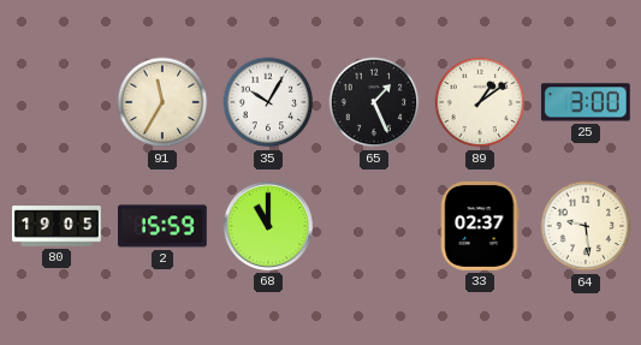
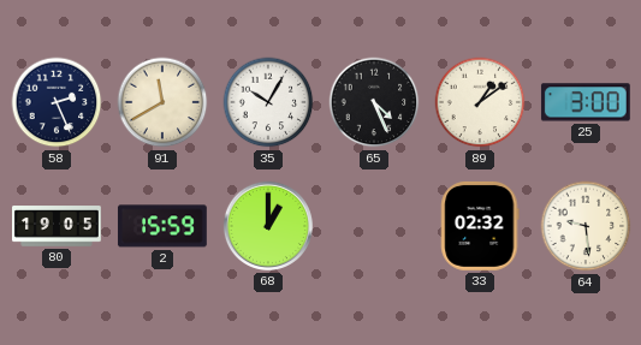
58: none -> 2:26
91: 11:35 -> 11:40
65: 1:26 -> 4:26
68: 11:00 -> 1:00
33: 02:37 -> 02:32
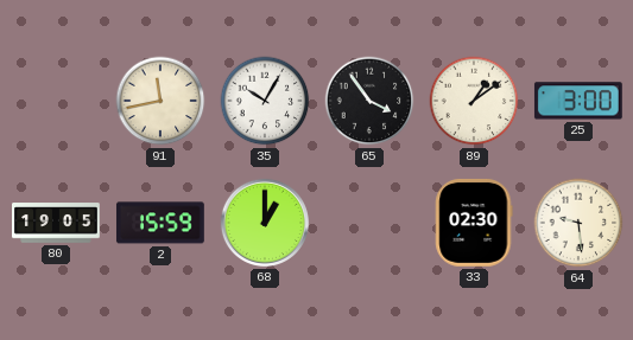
58: 2:26 -> none
91: 11:40 -> 11:43
65: 4:26 -> 3:54
33: 02:32 -> 02:30
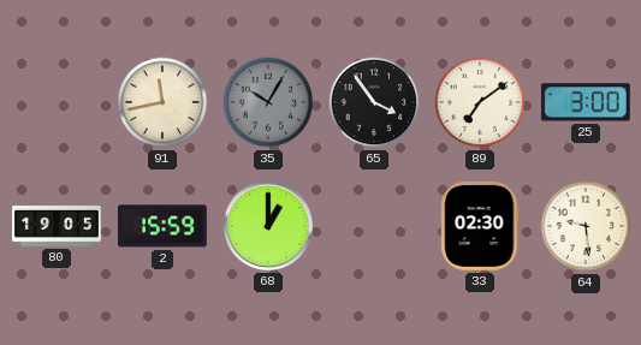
35 dial: white -> grey
89: 1:09 -> 7:09
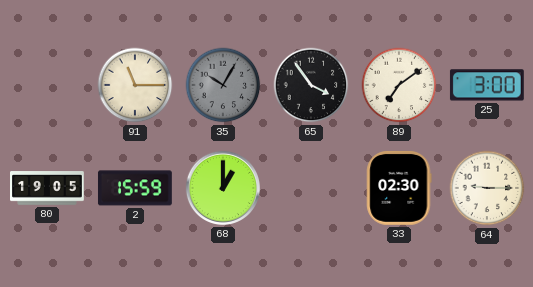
91: 11:43 -> 11:15
64: 9:29 -> 9:15
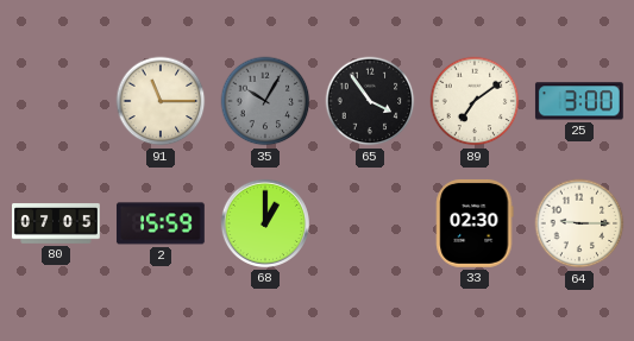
80: 19:05 -> 07:05
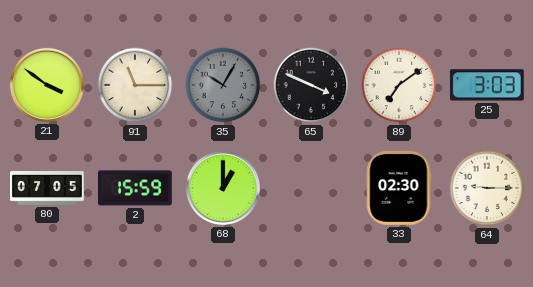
21: none -> 3:51
65: 3:54 -> 3:49
25: 3:00 -> 3:03
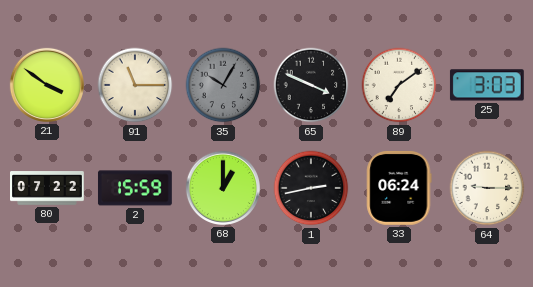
80: 07:05 -> 07:22
1: none -> 2:43
33: 02:30 -> 06:24
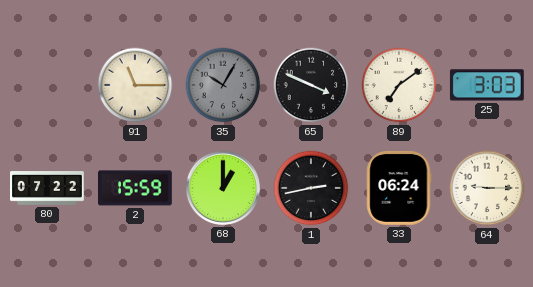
21: 3:51 -> none
